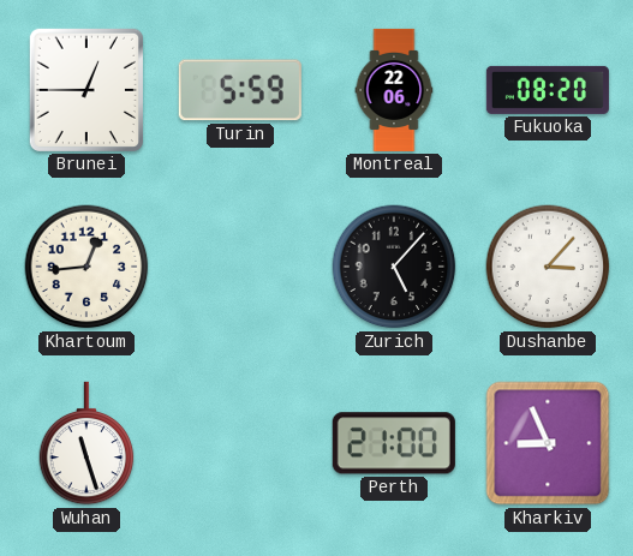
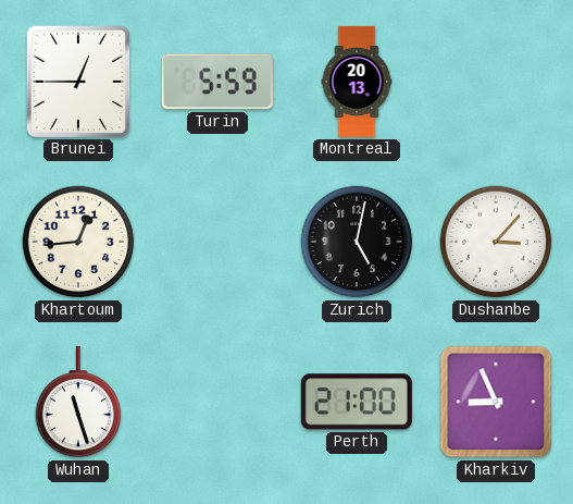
Montreal: 22:06 -> 20:13
Fukuoka: 08:20 -> none
Zurich: 5:07 -> 5:02
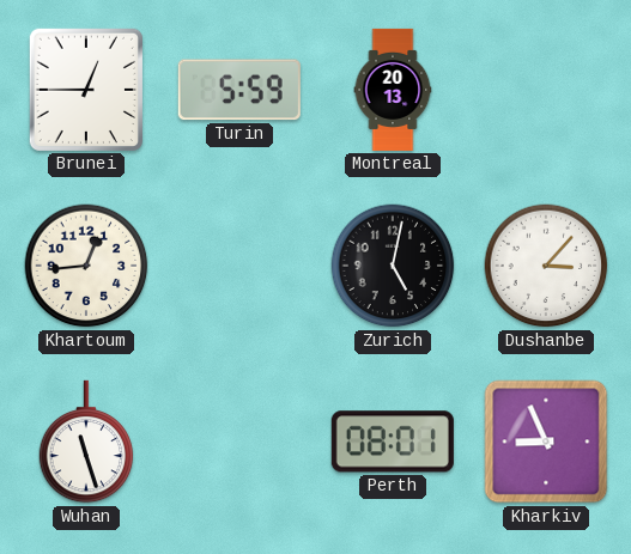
Perth: 21:00 -> 08:01
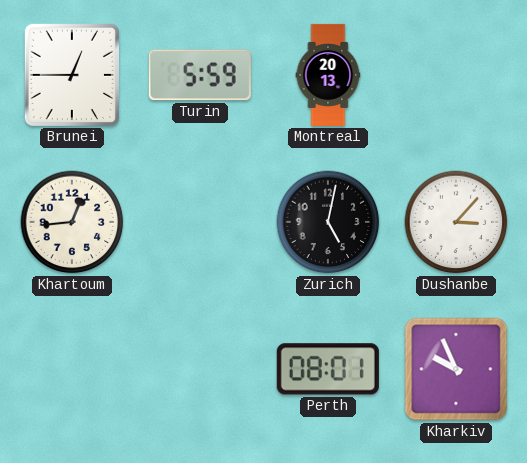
Wuhan: 11:27 -> none
Kharkiv: 8:56 -> 9:56
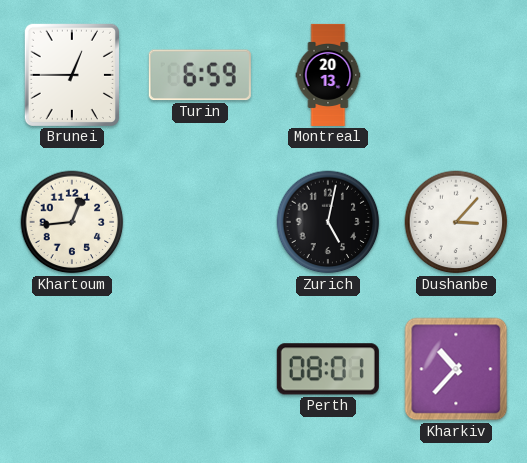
Turin: 5:59 -> 6:59
Kharkiv: 9:56 -> 10:37
